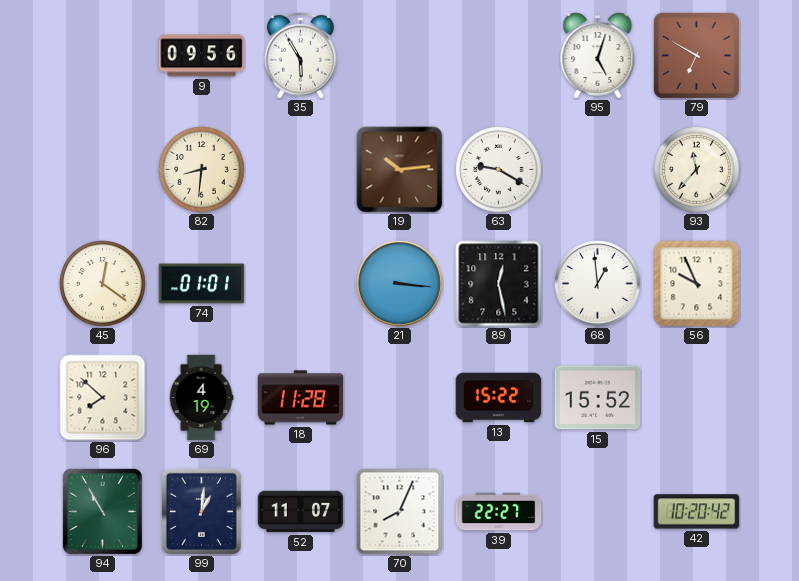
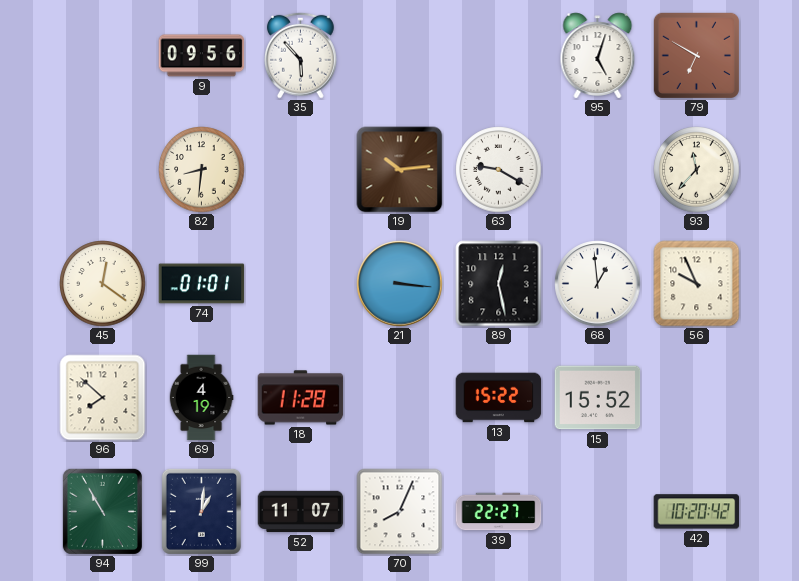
35: 5:55 -> 5:53
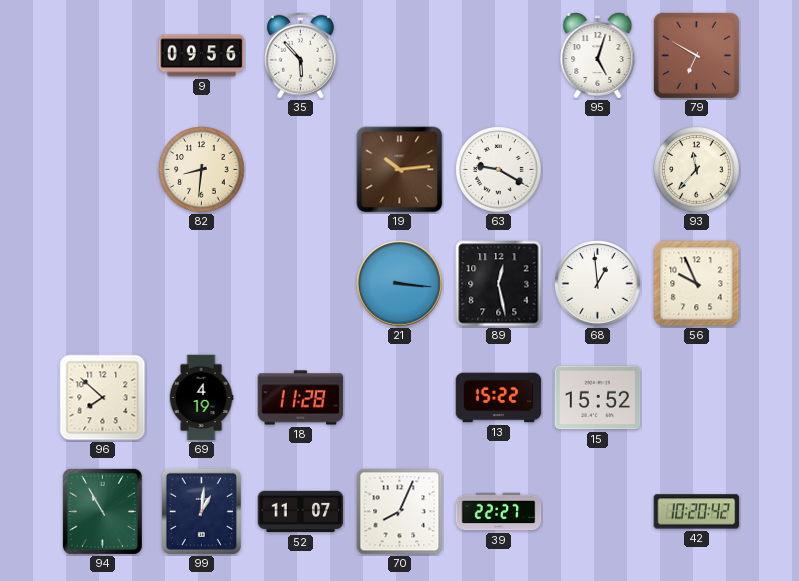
45: 12:21 -> none
74: 01:01 -> none
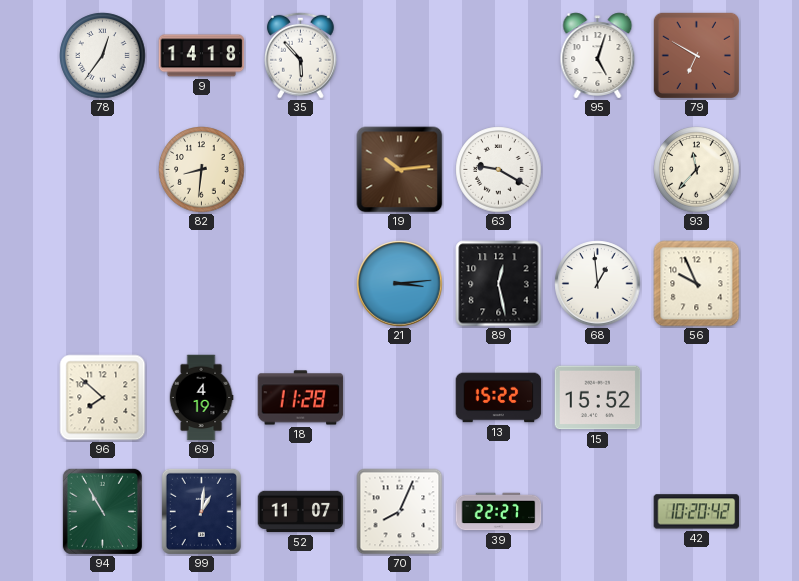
78: none -> 12:36
9: 09:56 -> 14:18
21: 3:16 -> 3:14
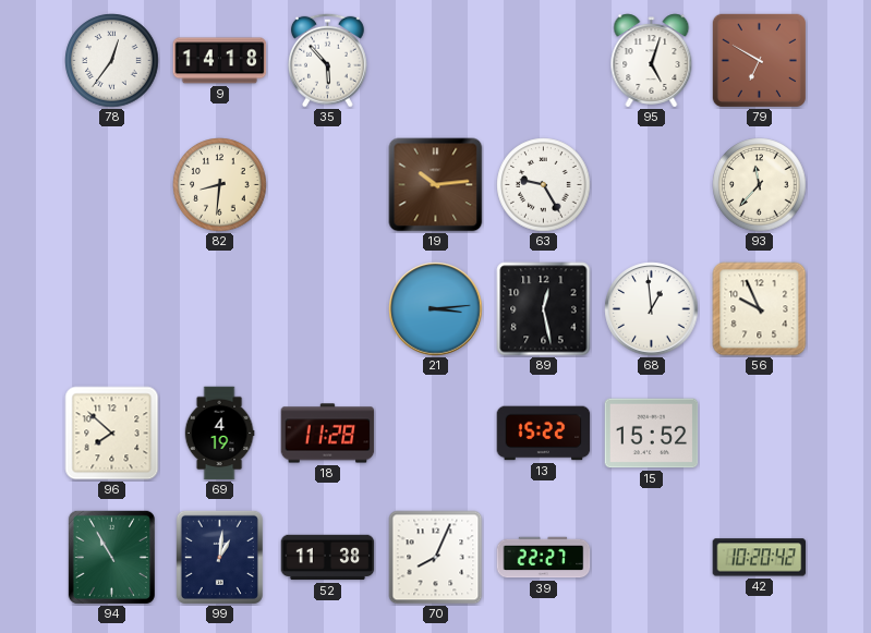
63: 9:20 -> 9:25
52: 11:07 -> 11:38
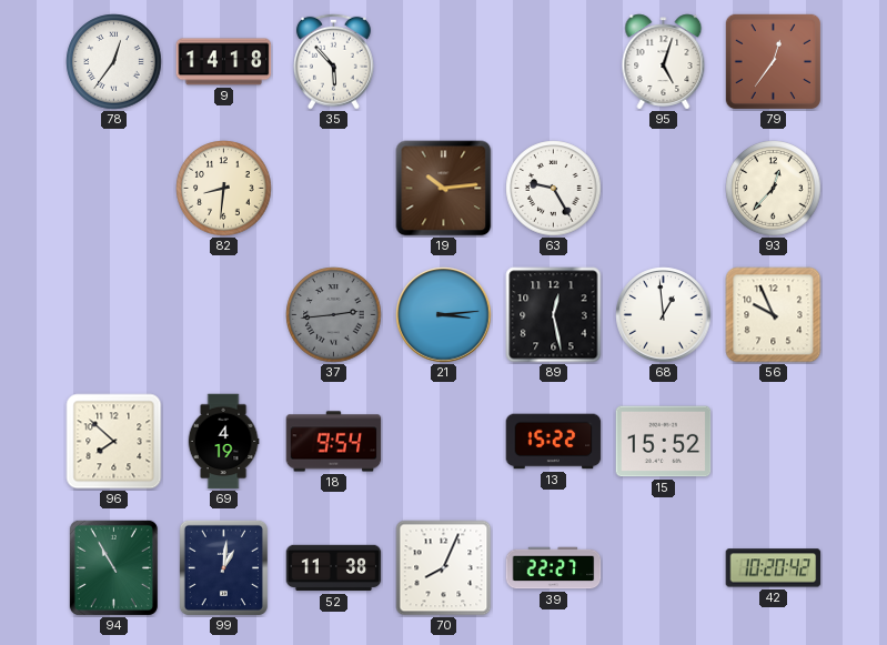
79: 6:50 -> 12:36
93: 11:37 -> 12:37
37: none -> 2:44
18: 11:28 -> 9:54
